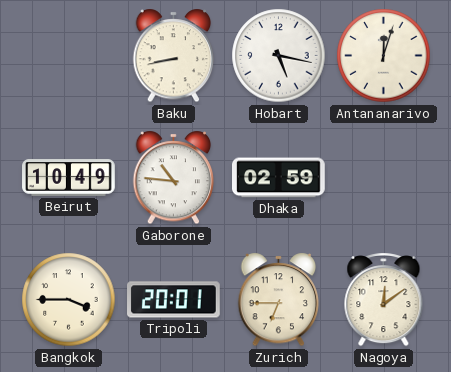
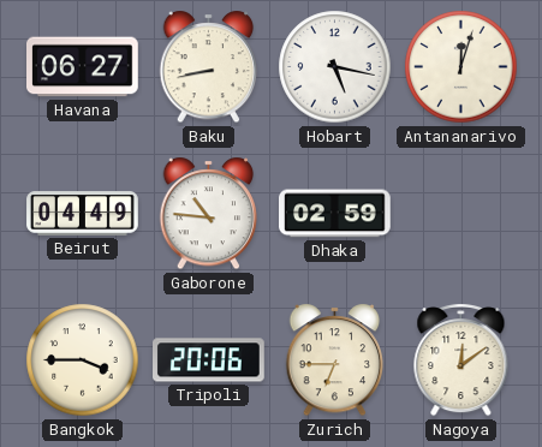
Havana: none -> 06:27
Beirut: 10:49 -> 04:49
Tripoli: 20:01 -> 20:06
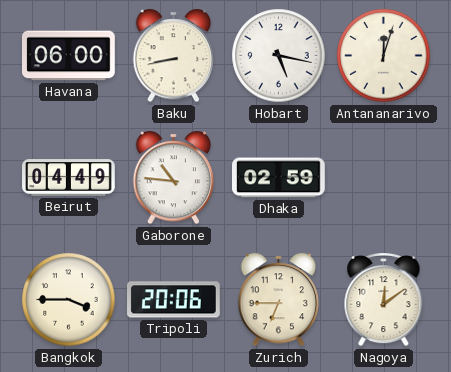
Havana: 06:27 -> 06:00
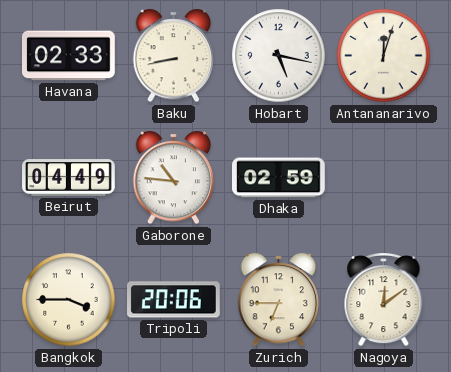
Havana: 06:00 -> 02:33
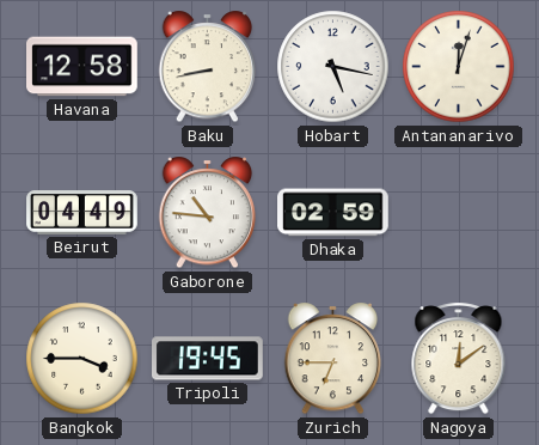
Havana: 02:33 -> 12:58
Tripoli: 20:06 -> 19:45
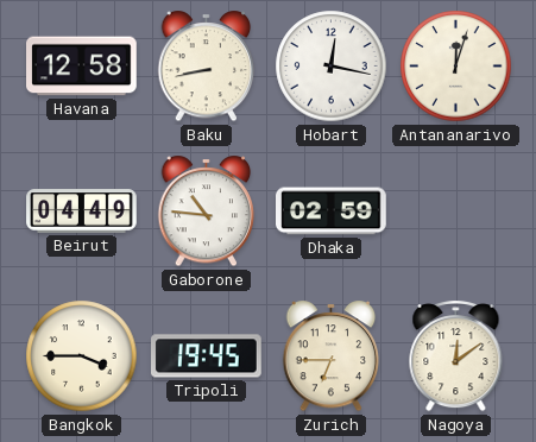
Hobart: 5:17 -> 12:17
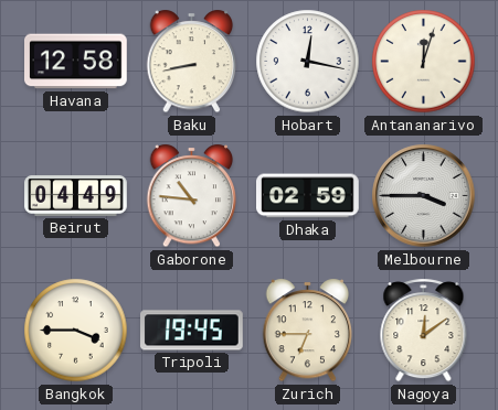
Melbourne: none -> 3:45
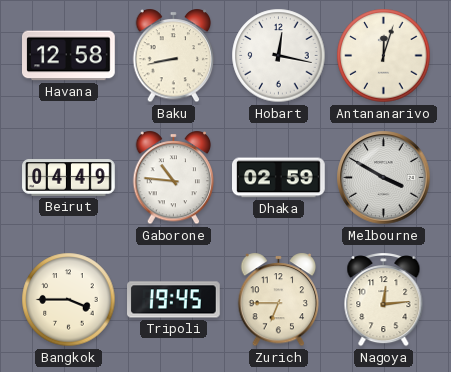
Melbourne: 3:45 -> 3:50
Nagoya: 12:09 -> 12:14
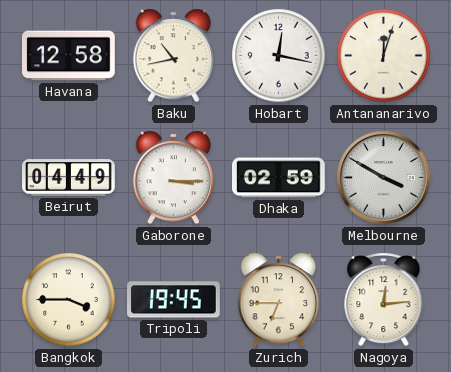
Baku: 8:43 -> 10:43
Gaborone: 10:46 -> 3:15
